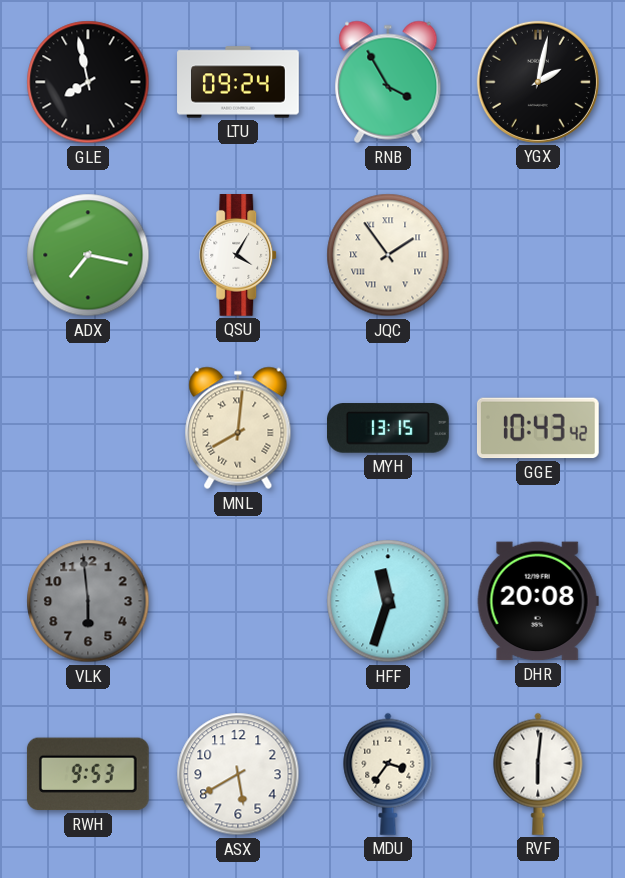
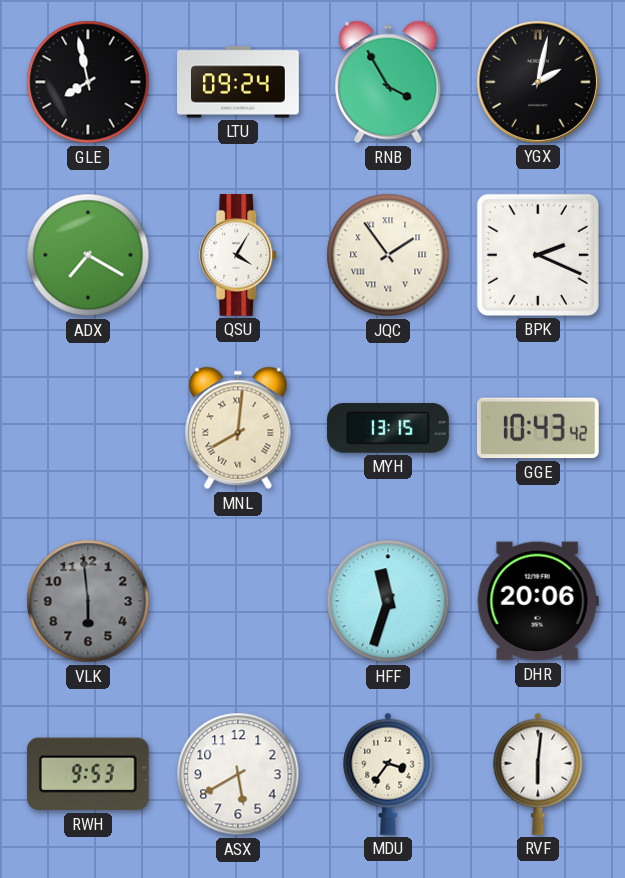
ADX: 7:17 -> 7:20
BPK: none -> 2:19
DHR: 20:08 -> 20:06
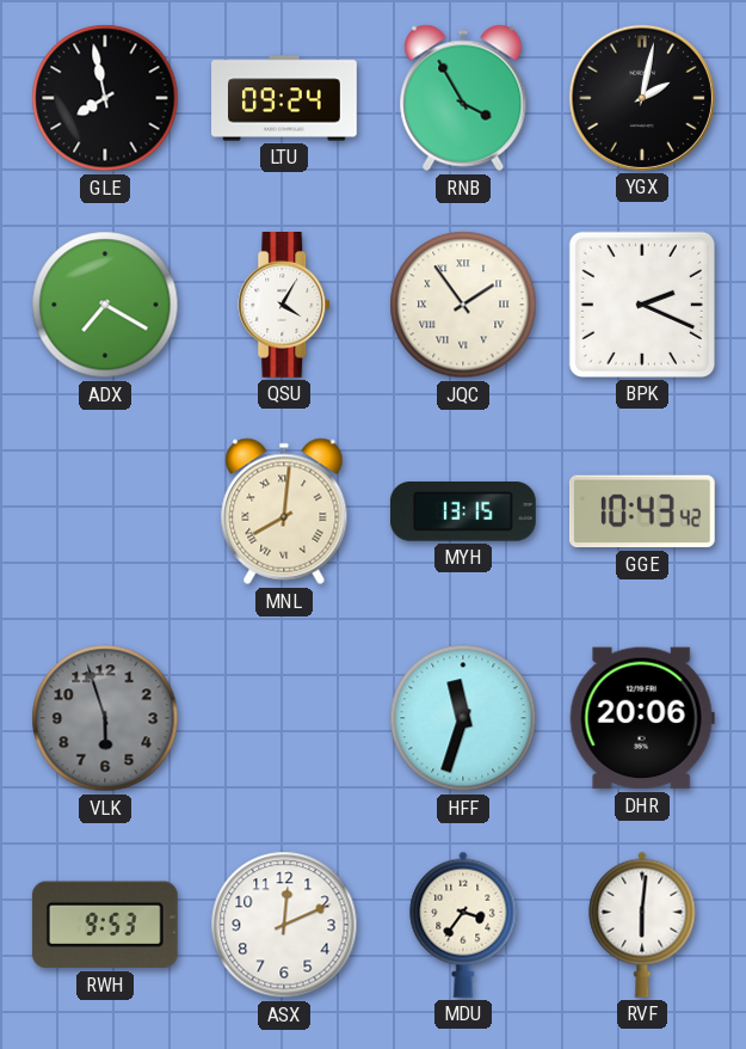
VLK: 5:59 -> 5:57
ASX: 5:40 -> 12:11
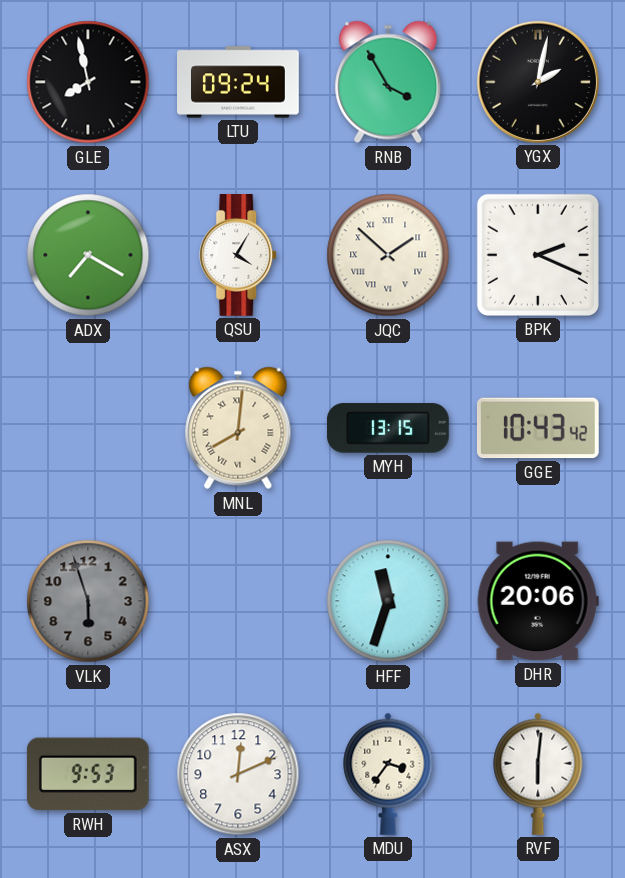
JQC: 1:54 -> 1:52
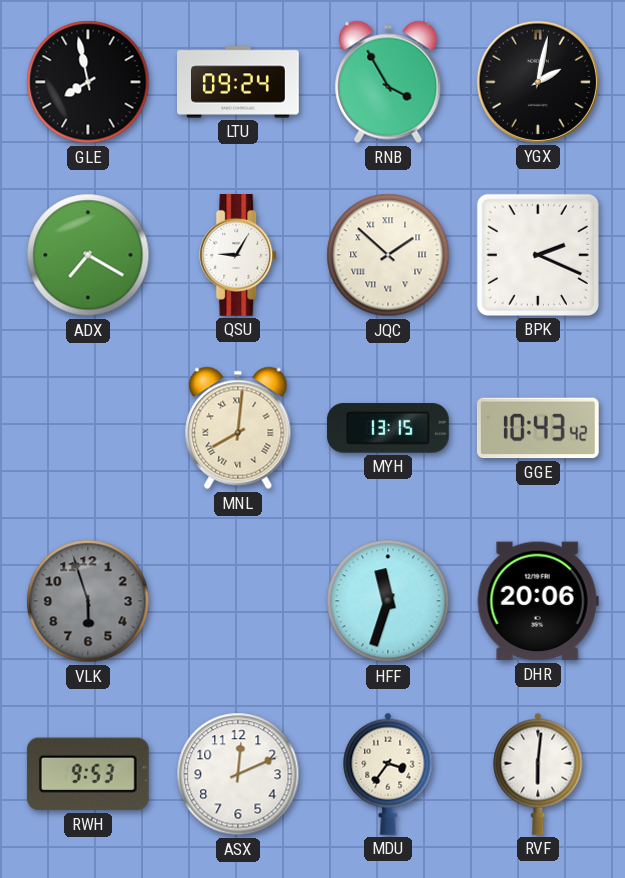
QSU: 4:05 -> 9:05
